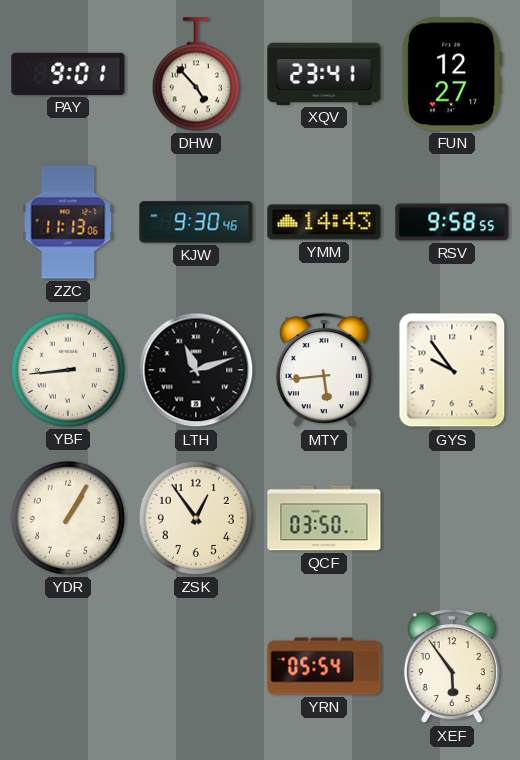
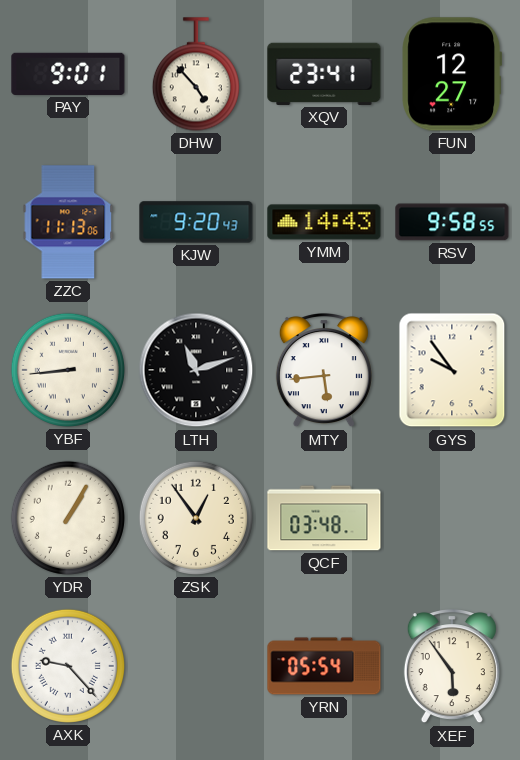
KJW: 9:30 -> 9:20
QCF: 03:50 -> 03:48
AXK: none -> 9:23
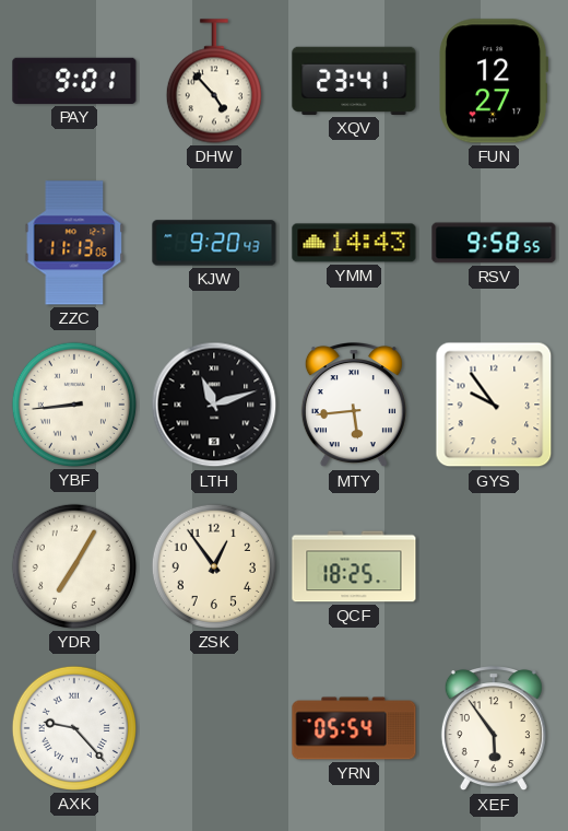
YDR: 1:05 -> 7:05
QCF: 03:48 -> 18:25
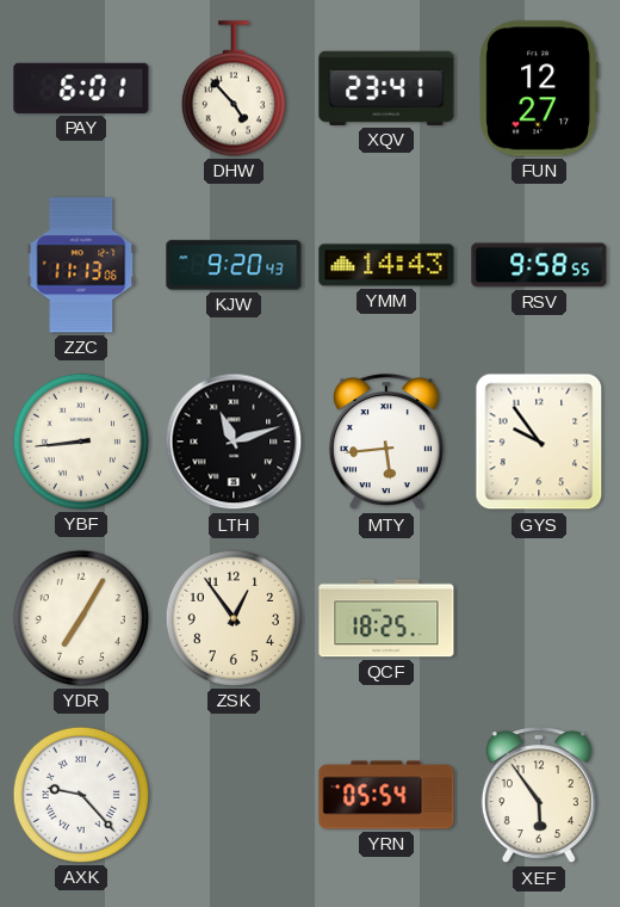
PAY: 9:01 -> 6:01
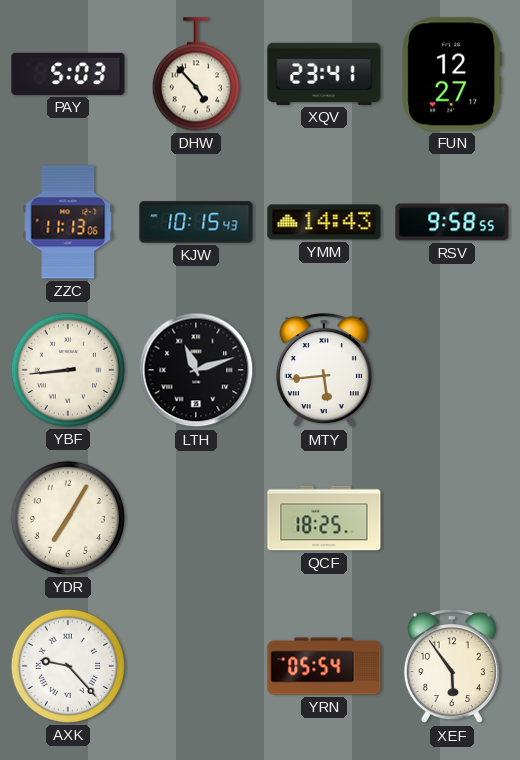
PAY: 6:01 -> 5:03
KJW: 9:20 -> 10:15
GYS: 9:54 -> none
ZSK: 12:54 -> none
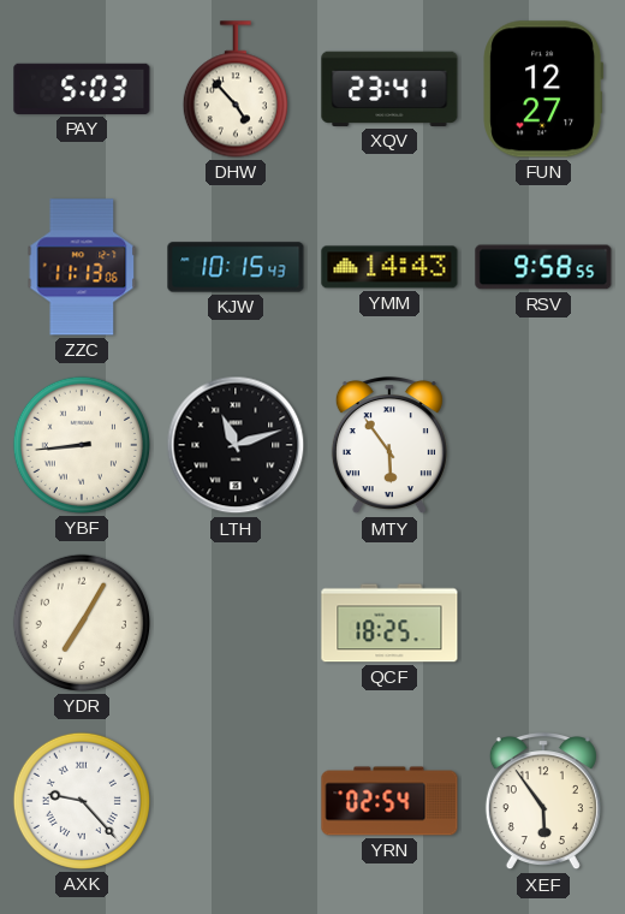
MTY: 5:44 -> 5:54
YRN: 05:54 -> 02:54
